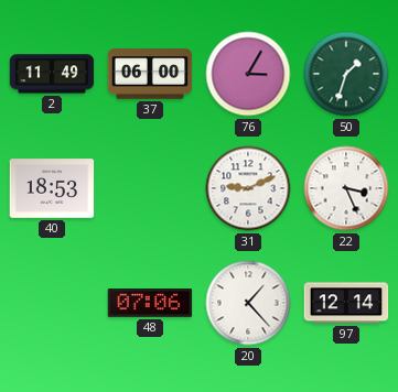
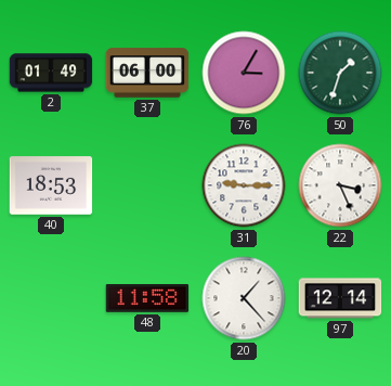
2: 11:49 -> 01:49
31: 9:11 -> 9:15
48: 07:06 -> 11:58
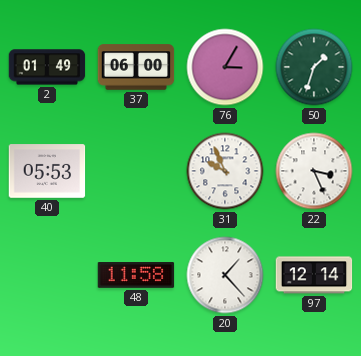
40: 18:53 -> 05:53
31: 9:15 -> 9:56
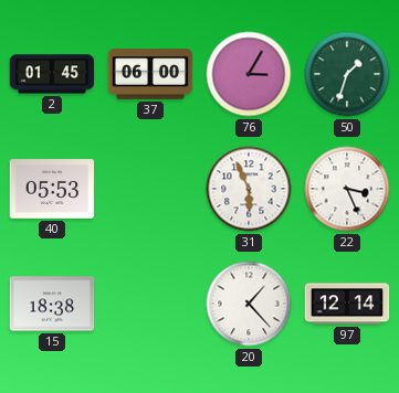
2: 01:49 -> 01:45
31: 9:56 -> 5:56
15: none -> 18:38
48: 11:58 -> none
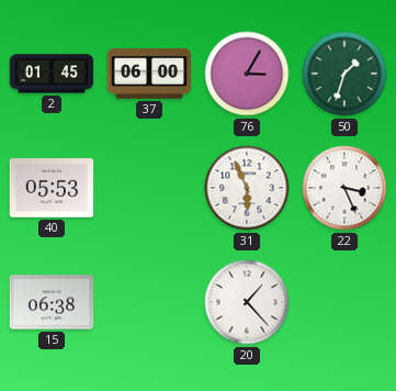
15: 18:38 -> 06:38
97: 12:14 -> none
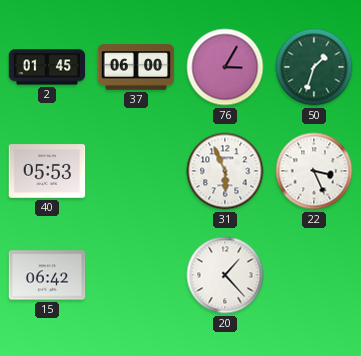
15: 06:38 -> 06:42
